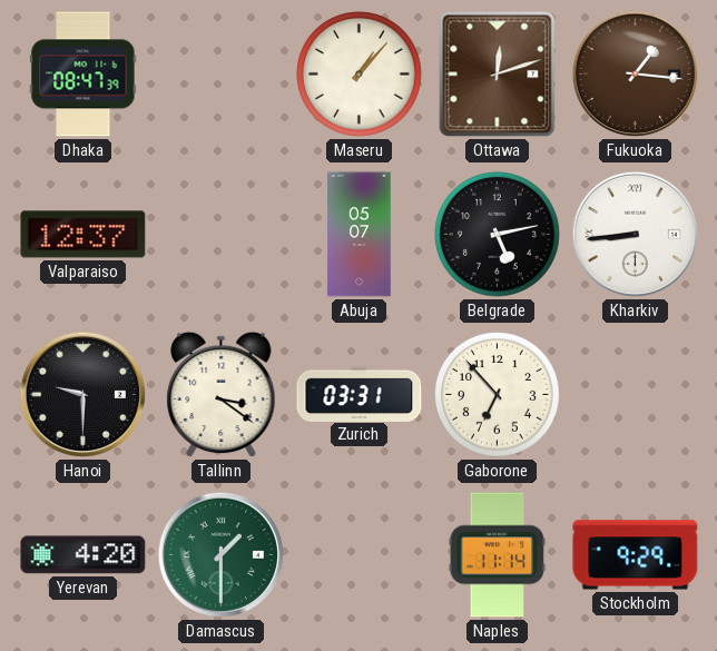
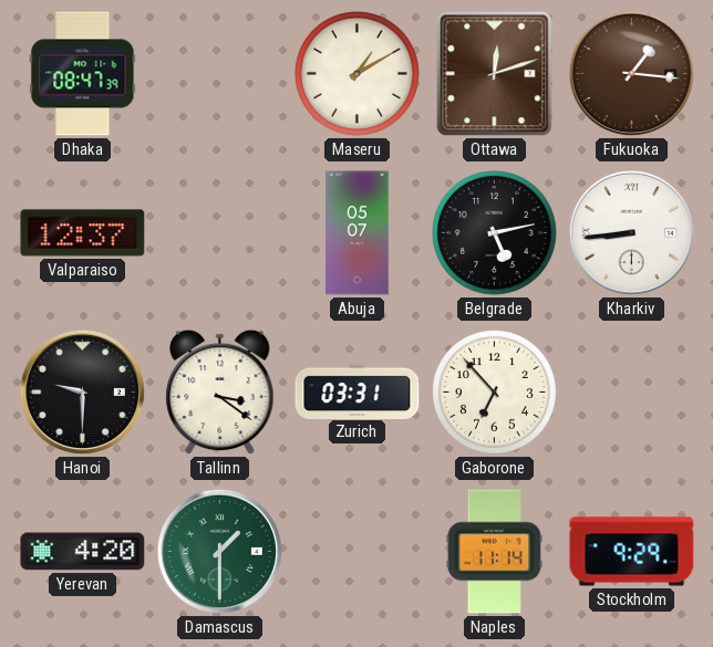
Maseru: 1:07 -> 1:10
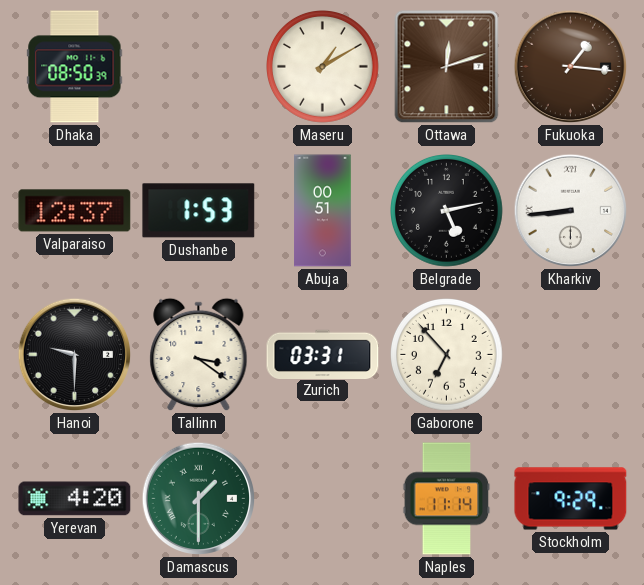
Dhaka: 08:47 -> 08:50
Dushanbe: none -> 1:53
Abuja: 05:07 -> 00:51
